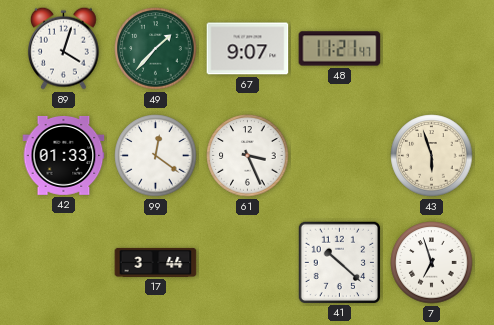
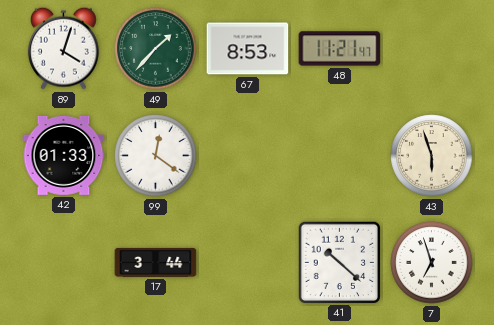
67: 9:07 -> 8:53
61: 3:26 -> none
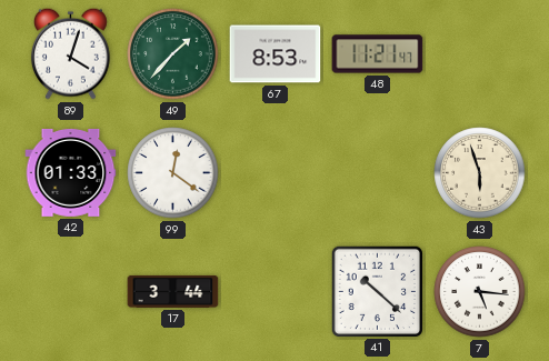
7: 6:57 -> 5:16
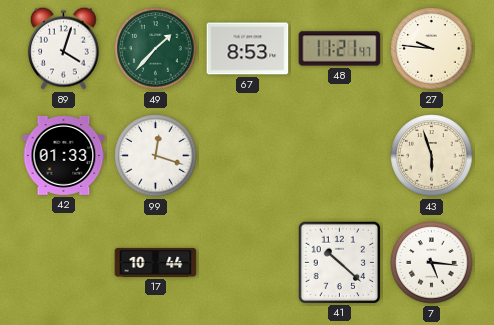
27: none -> 9:46
99: 12:21 -> 12:18
17: 3:44 -> 10:44
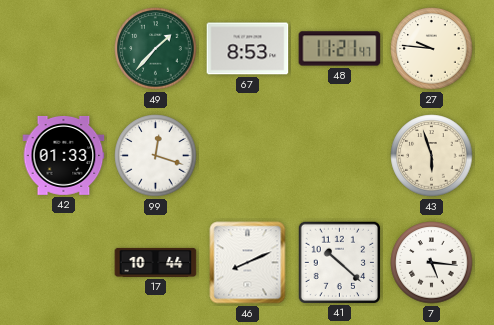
89: 4:03 -> none
46: none -> 8:11
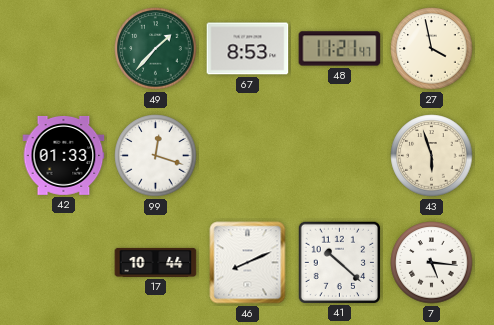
27: 9:46 -> 3:58
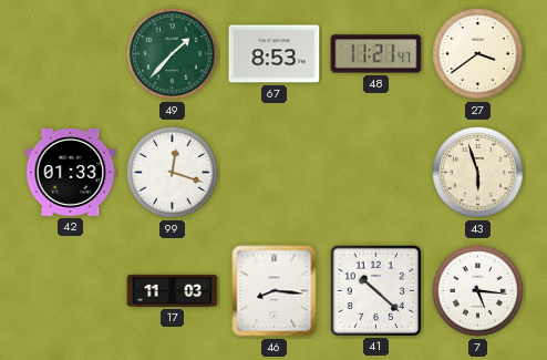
27: 3:58 -> 3:39
17: 10:44 -> 11:03
46: 8:11 -> 8:16
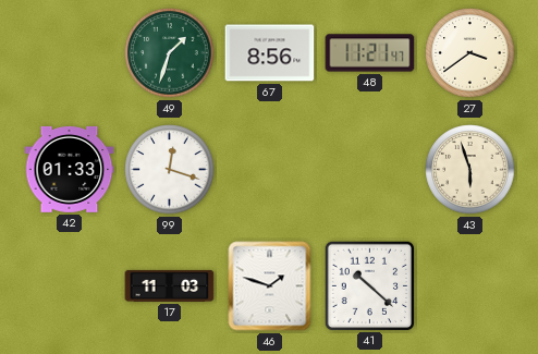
49: 1:37 -> 1:33
67: 8:53 -> 8:56
46: 8:16 -> 1:48
7: 5:16 -> none
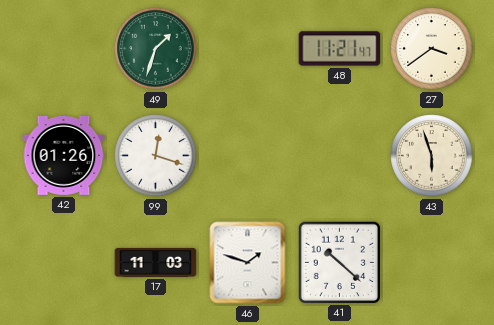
67: 8:56 -> none
42: 01:33 -> 01:26
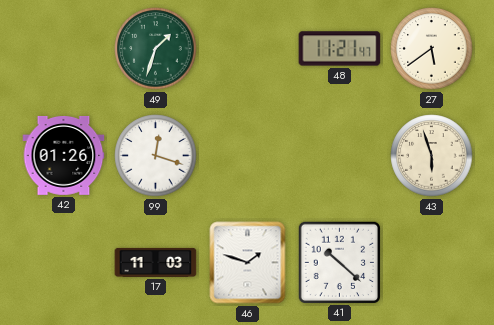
27: 3:39 -> 5:39
